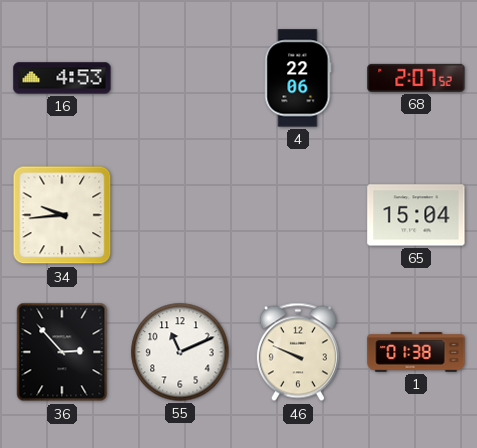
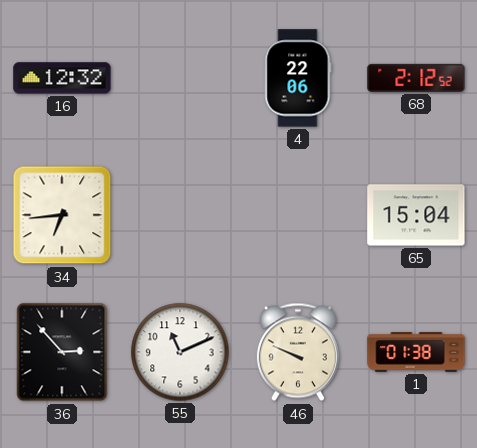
16: 4:53 -> 12:32
68: 2:07 -> 2:12
34: 9:44 -> 6:44
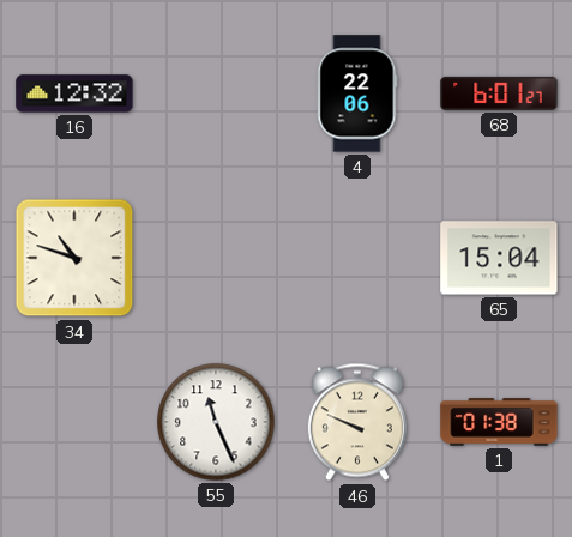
68: 2:12 -> 6:01
34: 6:44 -> 10:48
36: 2:53 -> none
55: 11:11 -> 11:26
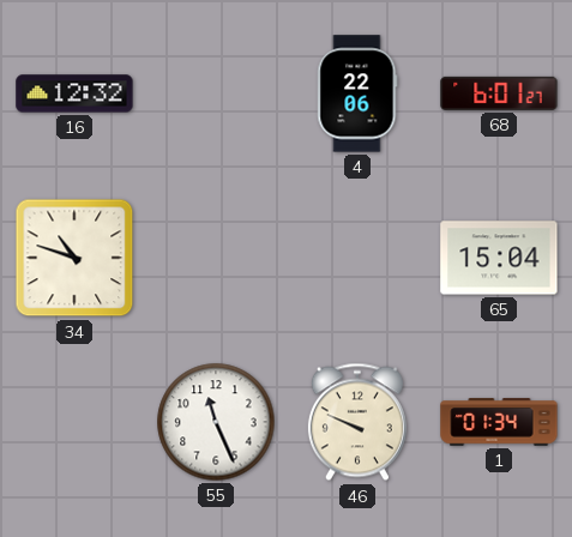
1: 01:38 -> 01:34
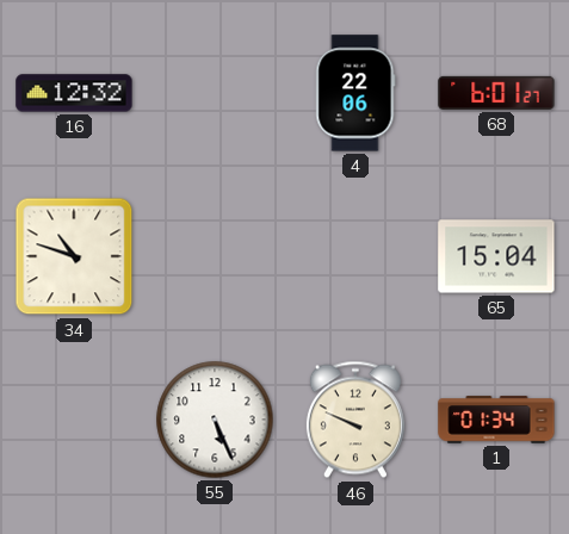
55: 11:26 -> 5:26
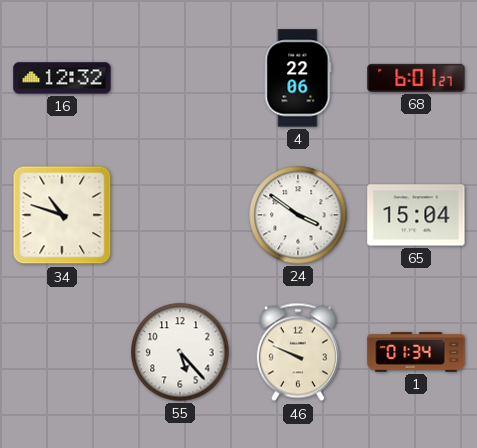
24: none -> 3:51
55: 5:26 -> 5:23
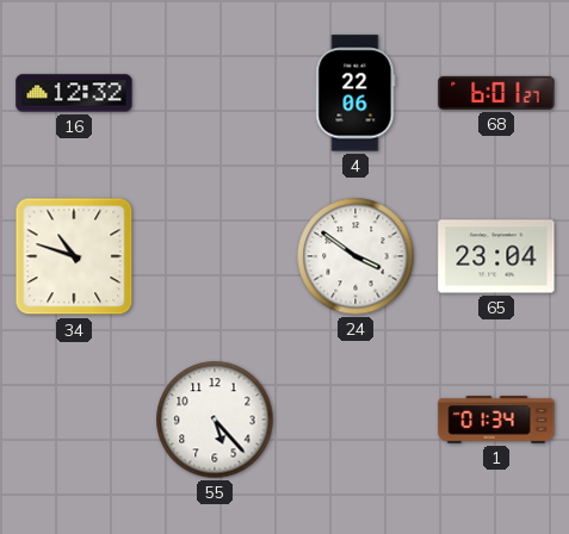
65: 15:04 -> 23:04
46: 9:49 -> none
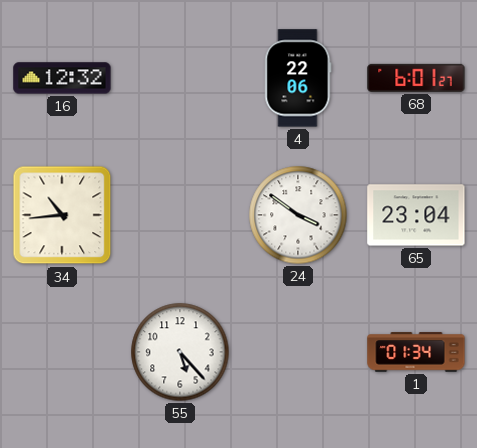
34: 10:48 -> 10:44
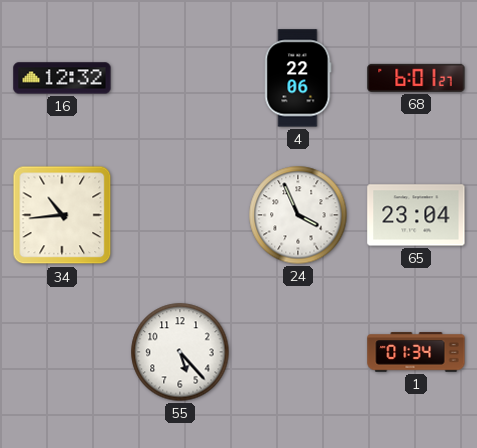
24: 3:51 -> 3:56
